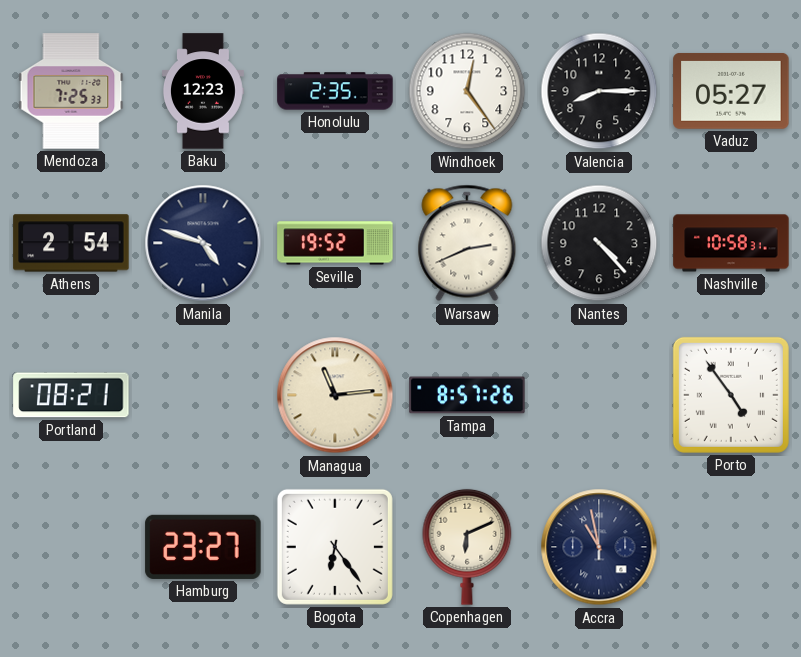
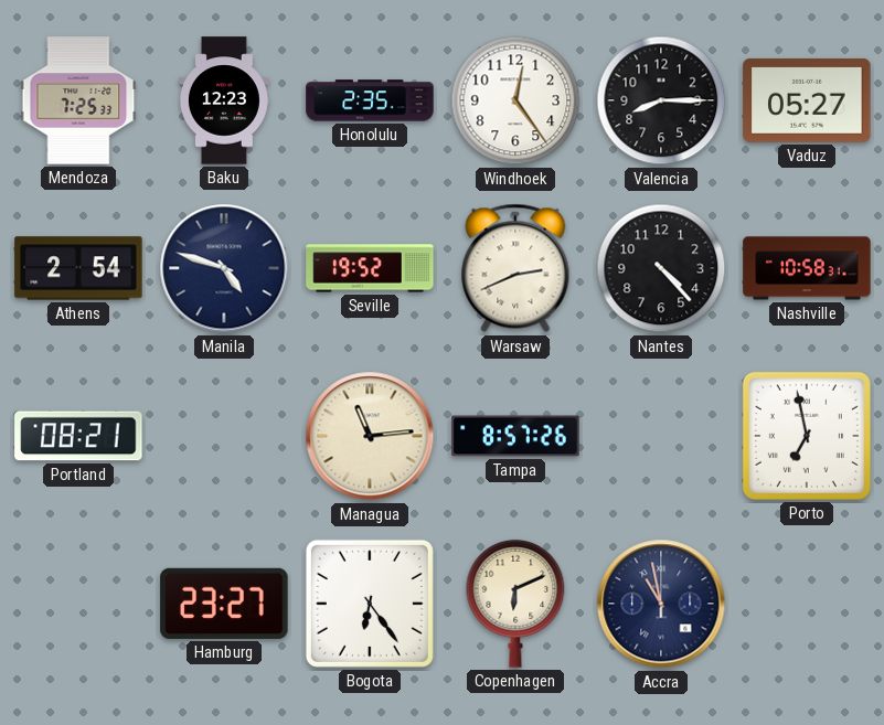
Porto: 4:54 -> 6:58
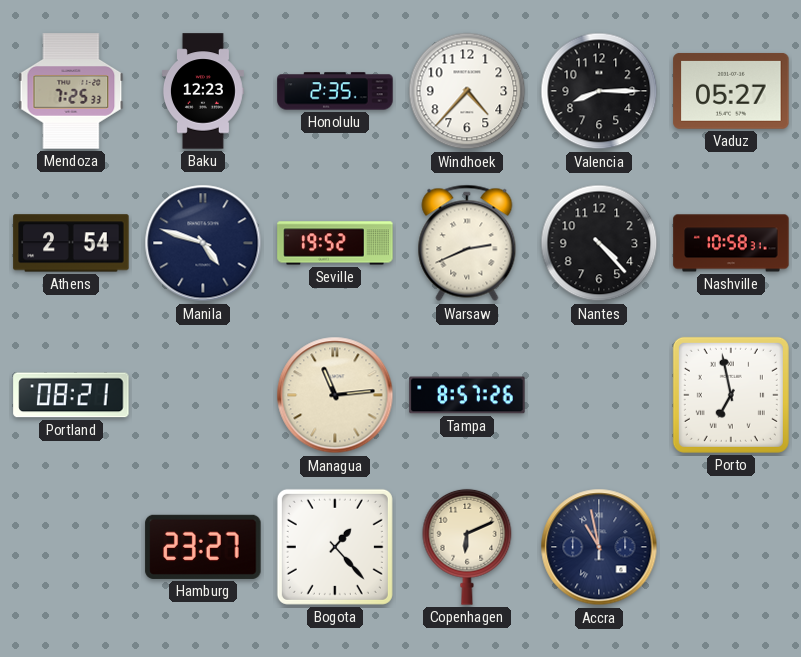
Windhoek: 12:24 -> 4:37
Bogota: 6:24 -> 1:23
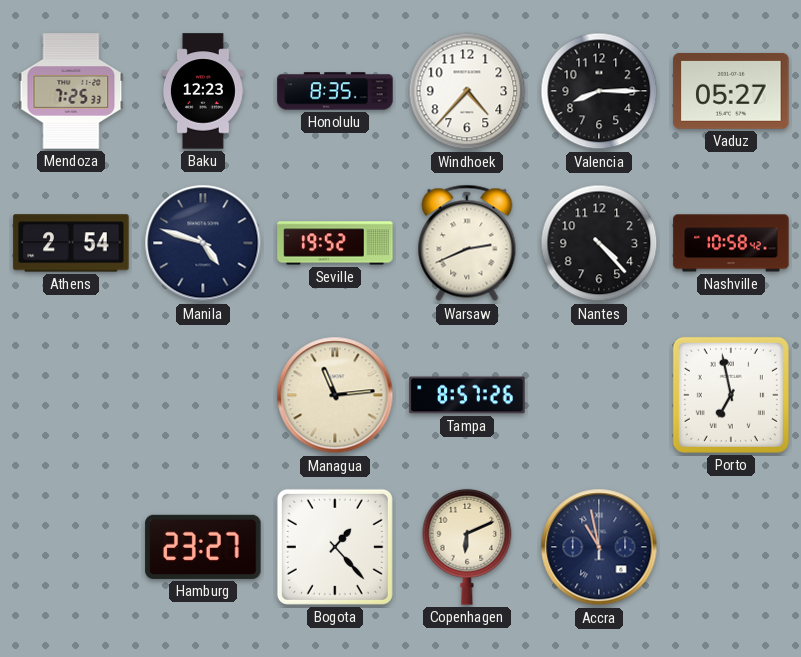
Honolulu: 2:35 -> 8:35
Nashville: 10:58:31 -> 10:58:42
Portland: 08:21 -> none
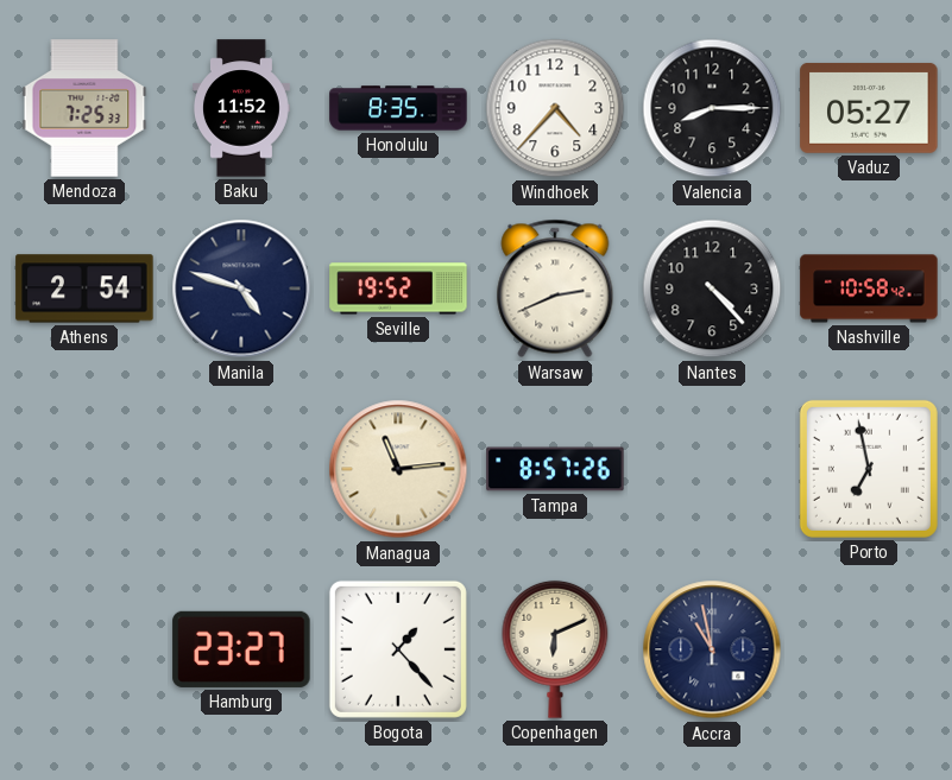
Baku: 12:23 -> 11:52
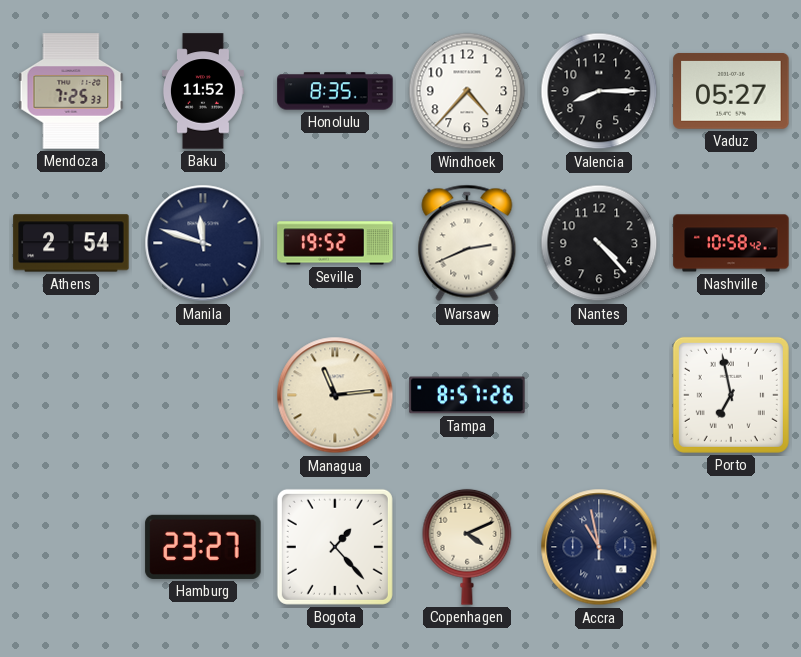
Manila: 4:48 -> 11:48
Copenhagen: 6:11 -> 4:11
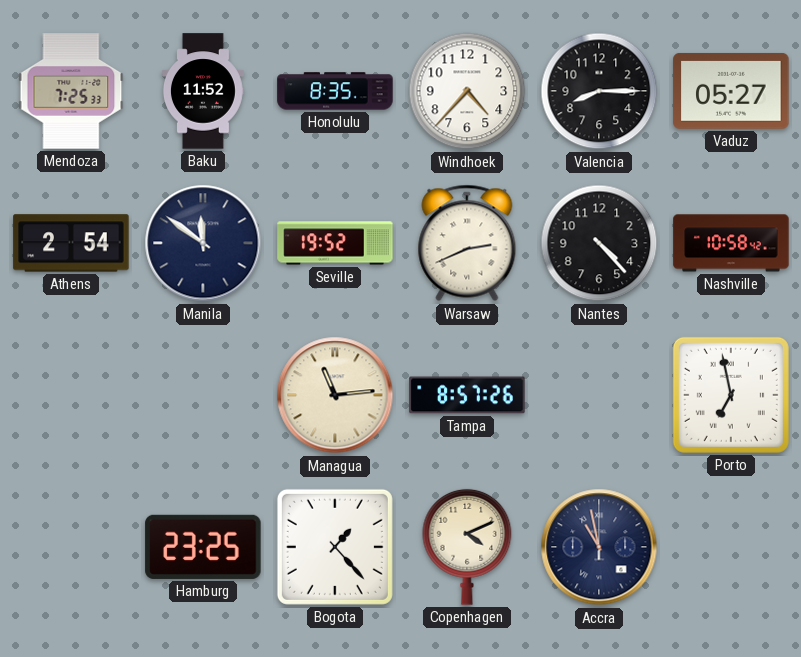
Manila: 11:48 -> 11:51
Hamburg: 23:27 -> 23:25
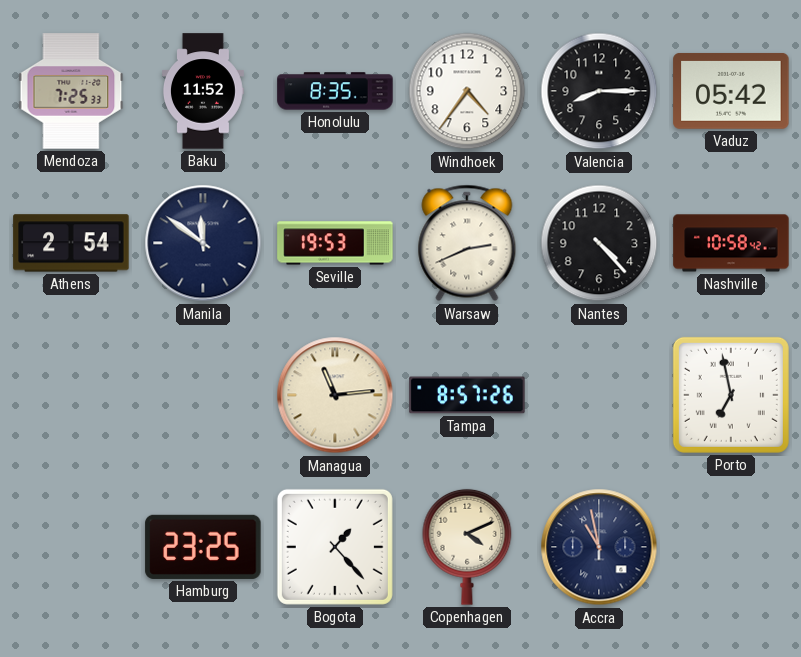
Windhoek: 4:37 -> 4:36
Vaduz: 05:27 -> 05:42
Seville: 19:52 -> 19:53
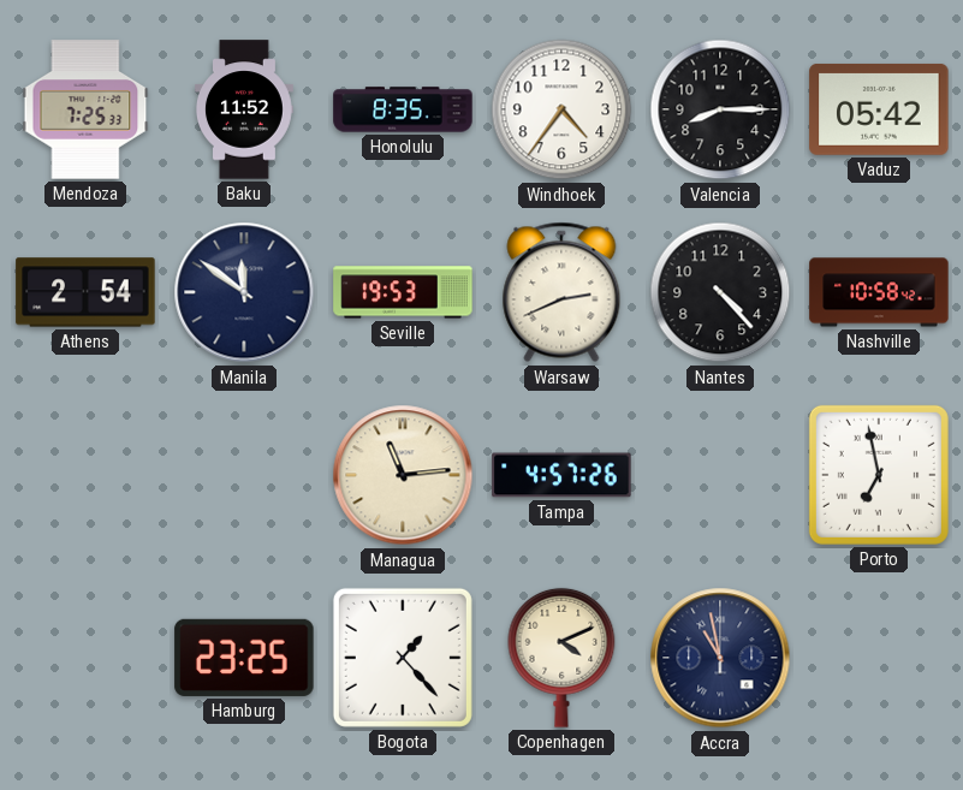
Tampa: 8:57 -> 4:57
